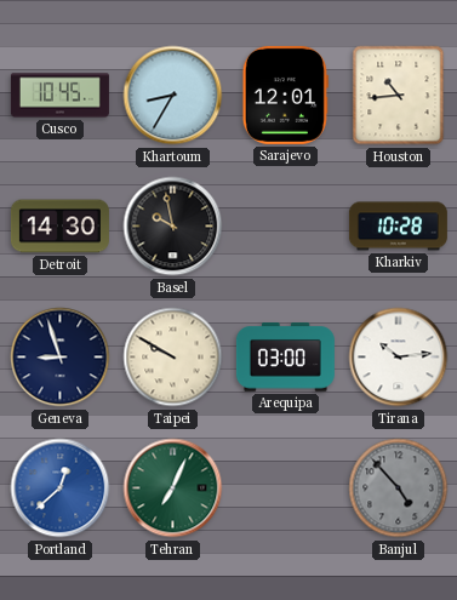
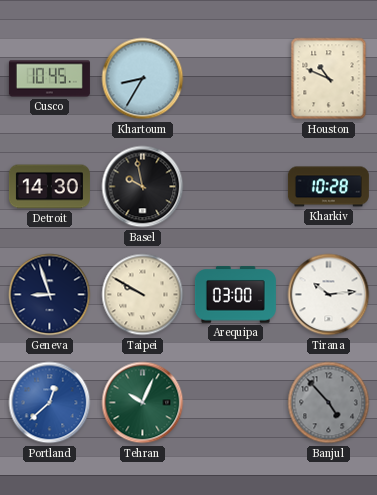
Sarajevo: 12:01 -> none
Houston: 10:44 -> 10:49
Tehran: 7:04 -> 10:04
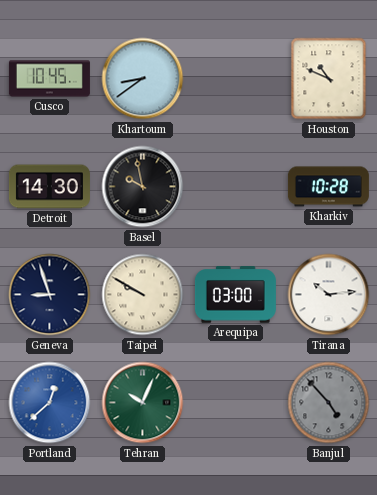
Khartoum: 8:35 -> 8:39
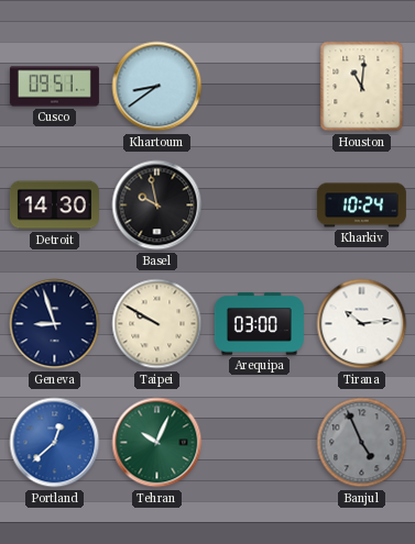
Cusco: 10:45 -> 09:51
Houston: 10:49 -> 11:01
Kharkiv: 10:28 -> 10:24
Banjul: 4:53 -> 4:56
